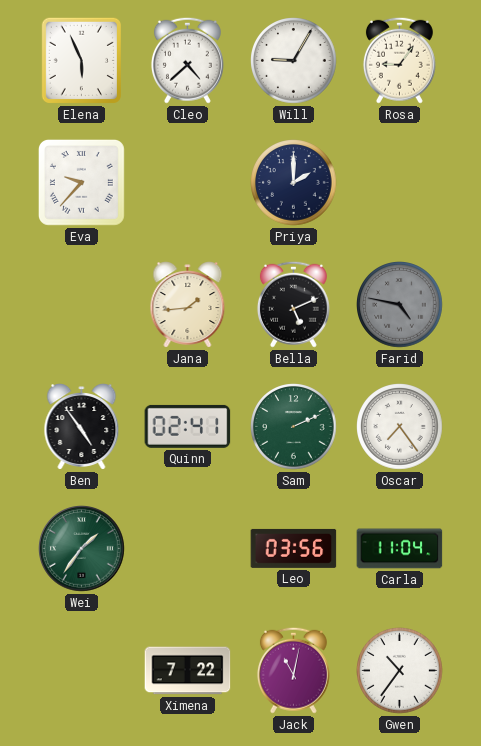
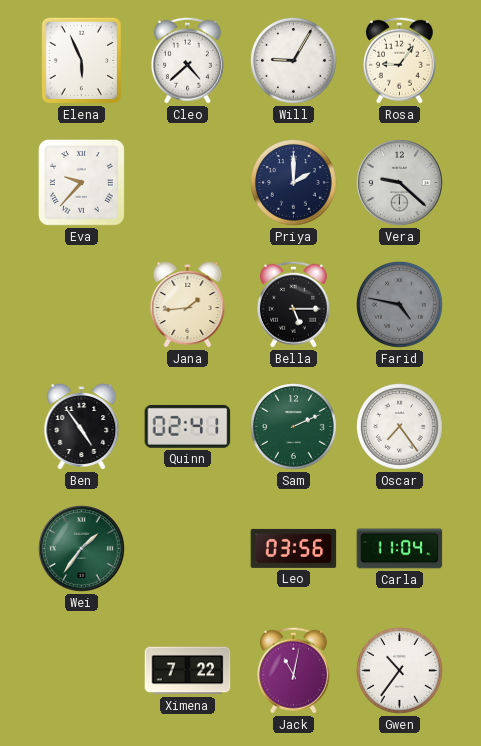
Vera: none -> 9:22
Bella: 5:11 -> 5:15
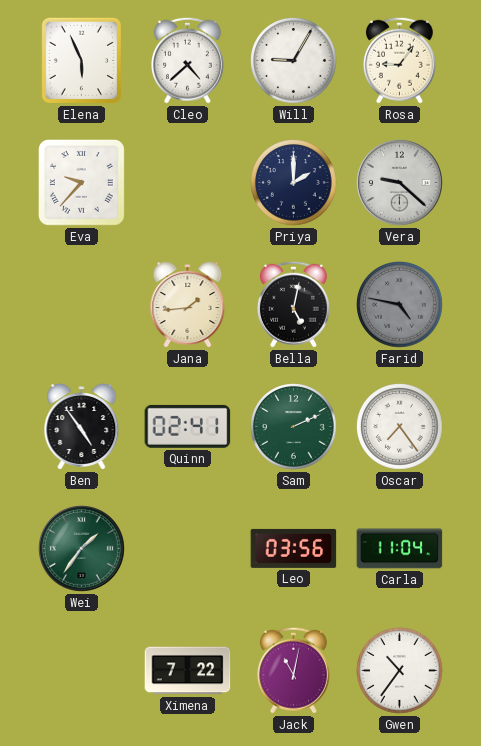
Bella: 5:15 -> 5:02
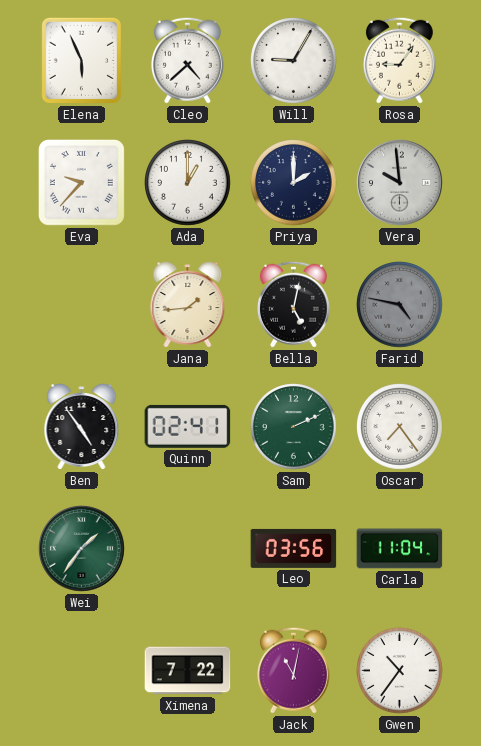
Ada: none -> 1:00
Vera: 9:22 -> 9:59
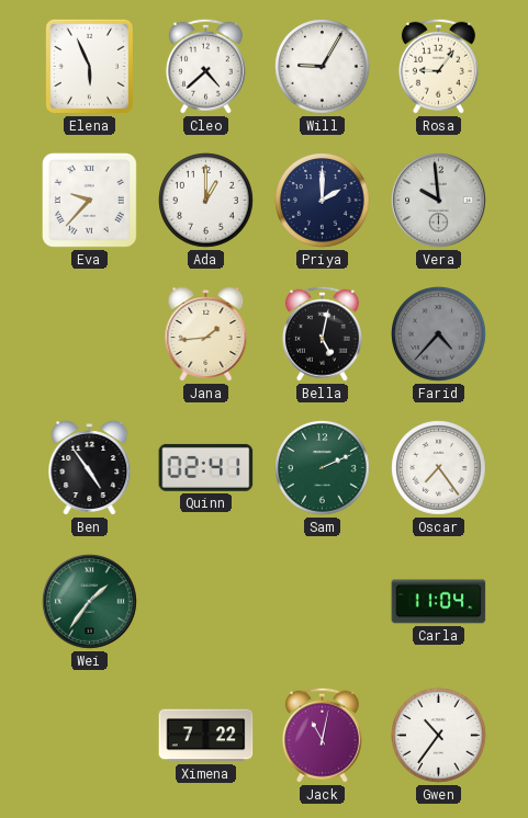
Farid: 4:47 -> 4:37
Leo: 03:56 -> none
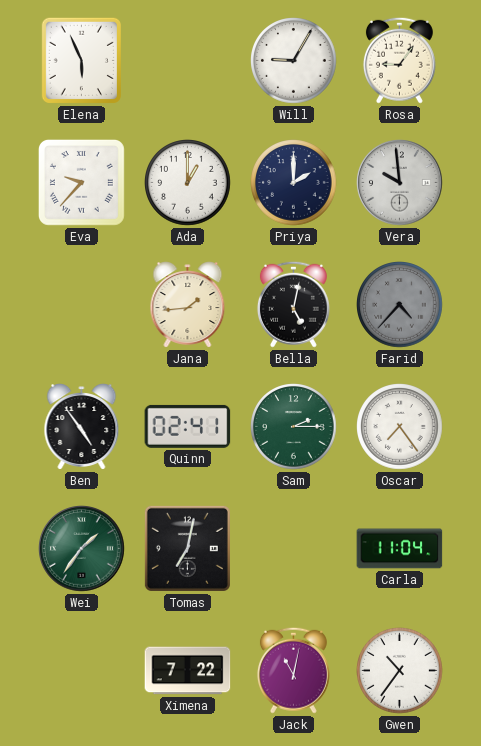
Cleo: 4:38 -> none
Sam: 2:11 -> 2:15
Tomas: none -> 7:02
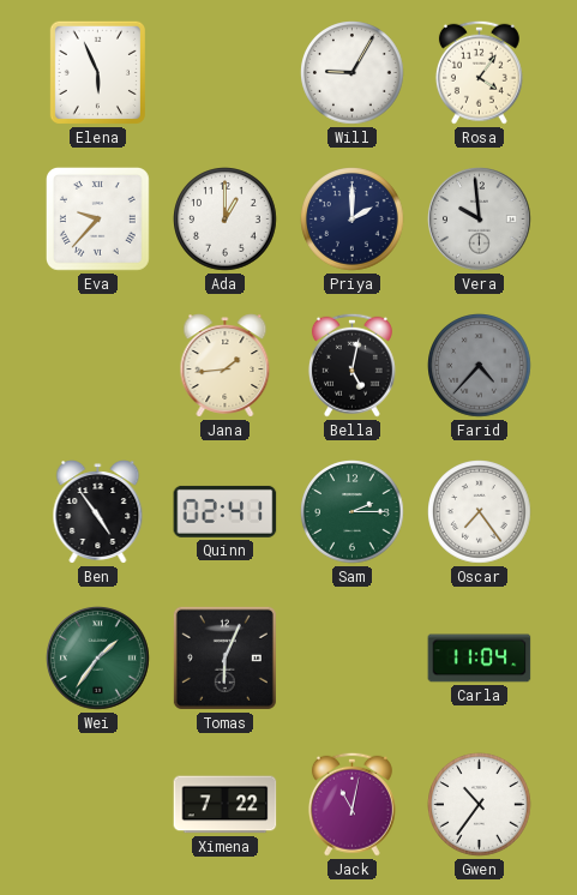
Rosa: 9:06 -> 4:06
Tomas: 7:02 -> 6:04
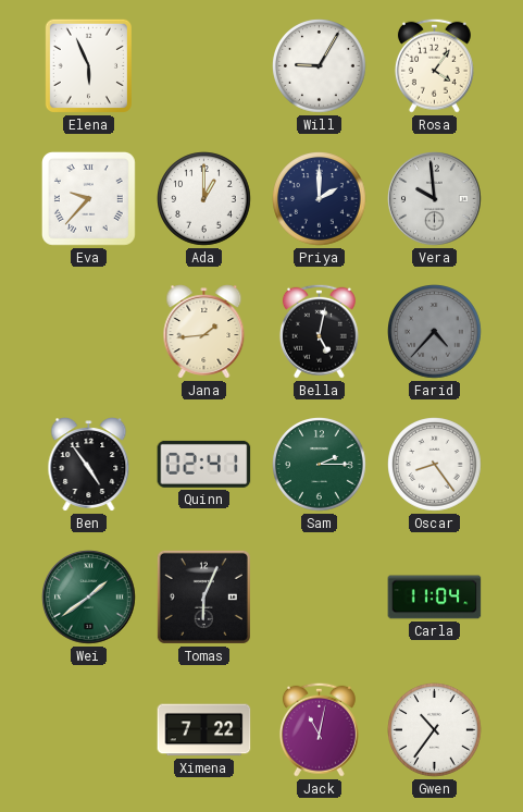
Oscar: 7:24 -> 8:24
Wei: 1:36 -> 1:39
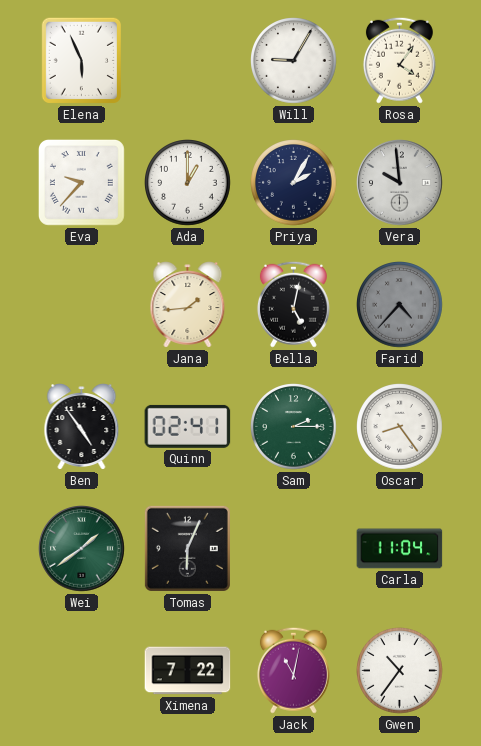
Priya: 2:00 -> 2:05
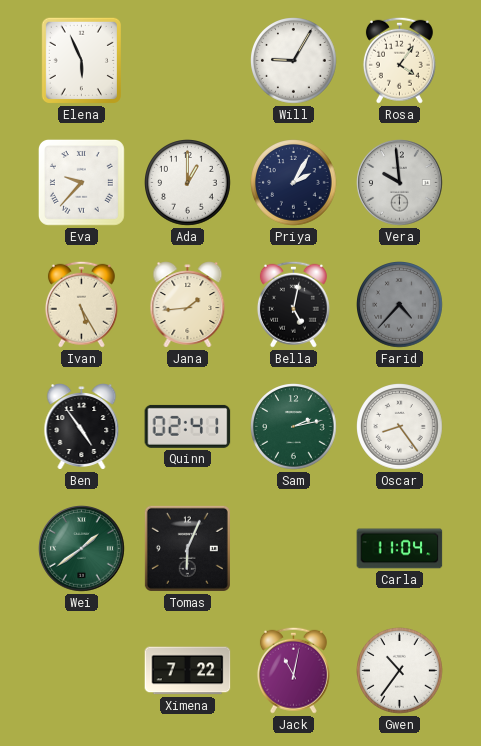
Ivan: none -> 5:25
Sam: 2:15 -> 2:13
